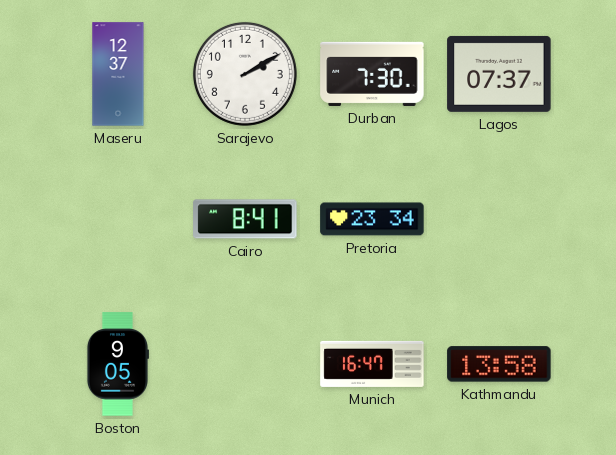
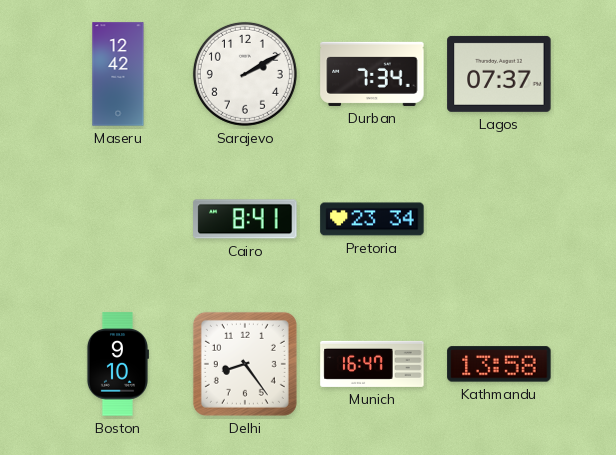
Maseru: 12:37 -> 12:42
Durban: 7:30 -> 7:34
Boston: 9:05 -> 9:10
Delhi: none -> 8:24
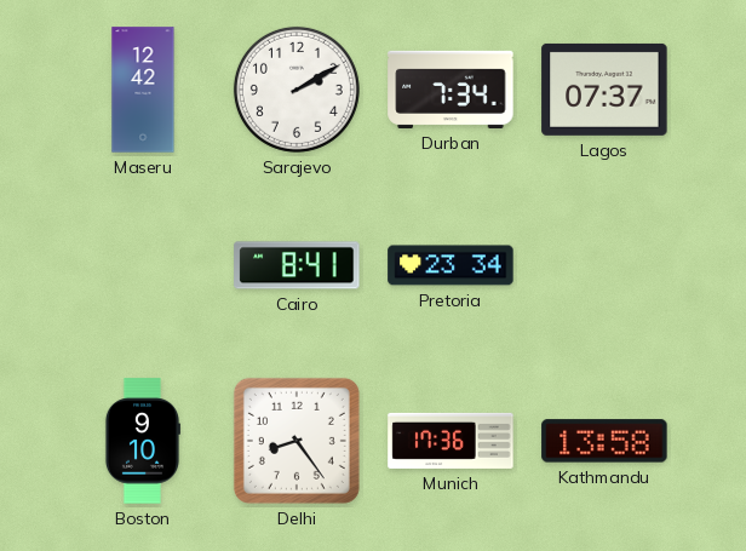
Munich: 16:47 -> 17:36
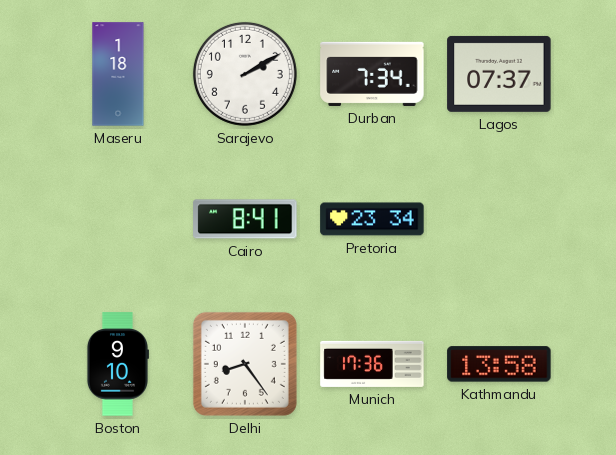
Maseru: 12:42 -> 1:18
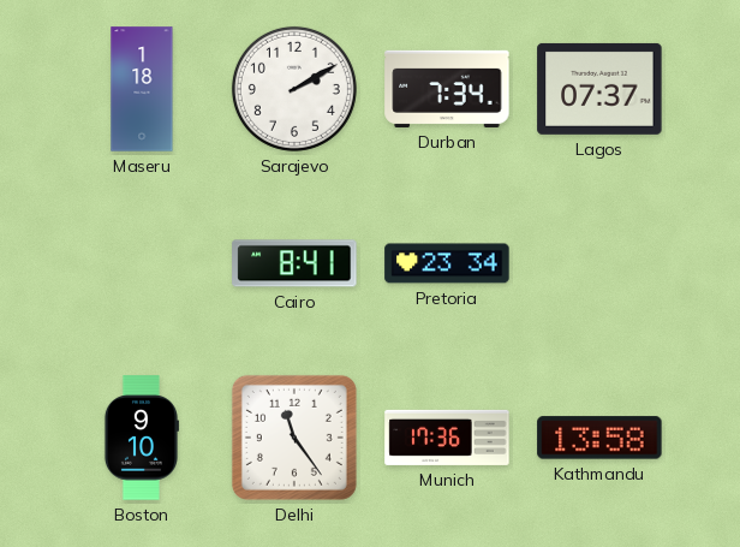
Delhi: 8:24 -> 11:24
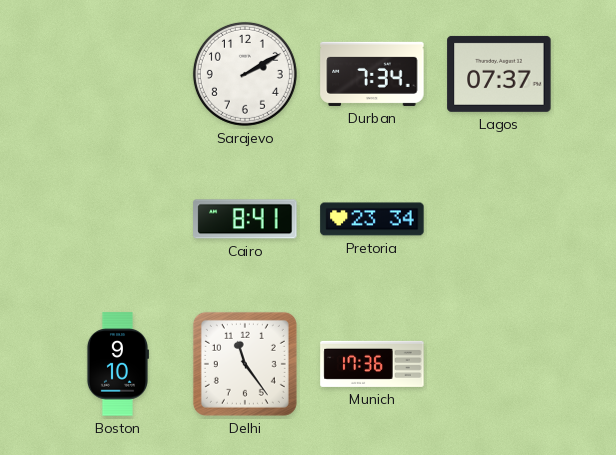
Maseru: 1:18 -> none
Kathmandu: 13:58 -> none
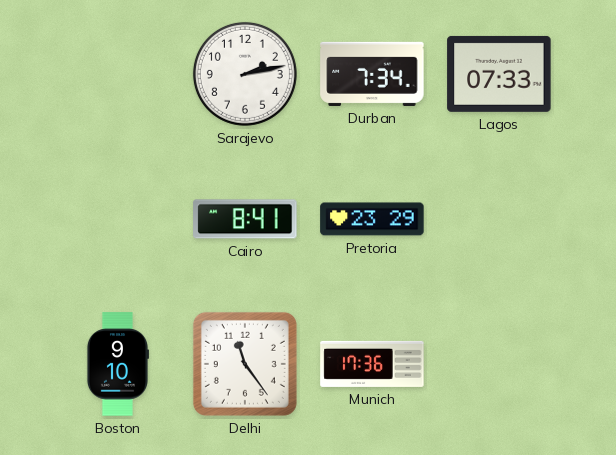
Sarajevo: 2:10 -> 2:13
Lagos: 07:37 -> 07:33
Pretoria: 23:34 -> 23:29
